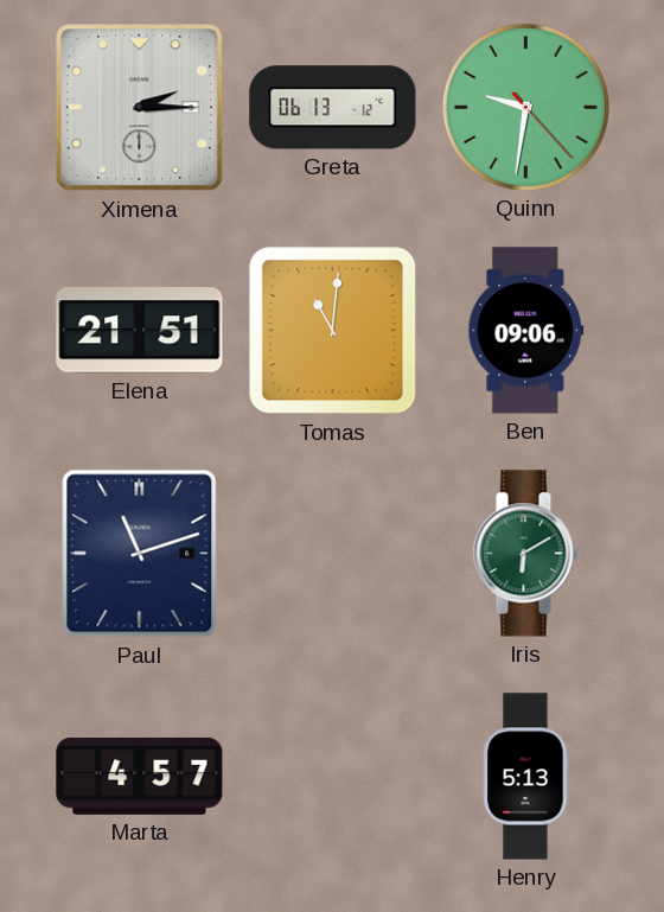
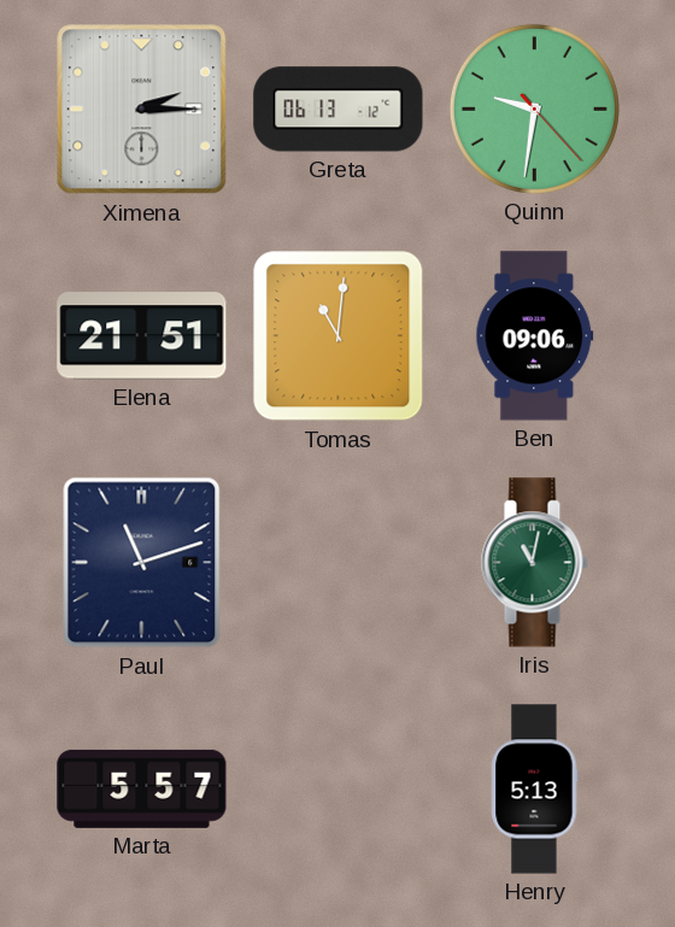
Iris: 6:10 -> 11:02
Marta: 4:57 -> 5:57
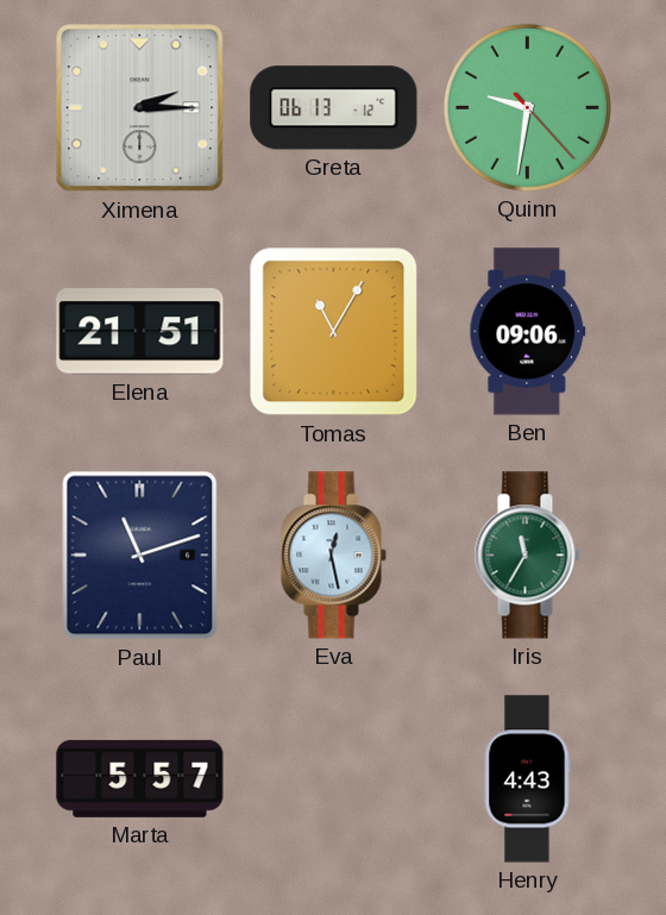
Tomas: 11:01 -> 11:05
Eva: none -> 12:28
Iris: 11:02 -> 11:35
Henry: 5:13 -> 4:43
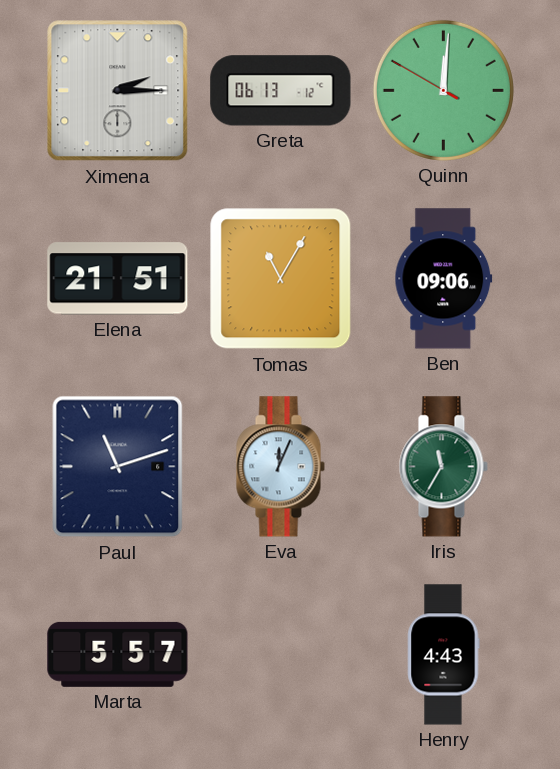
Quinn: 9:31 -> 12:00
Eva: 12:28 -> 12:04
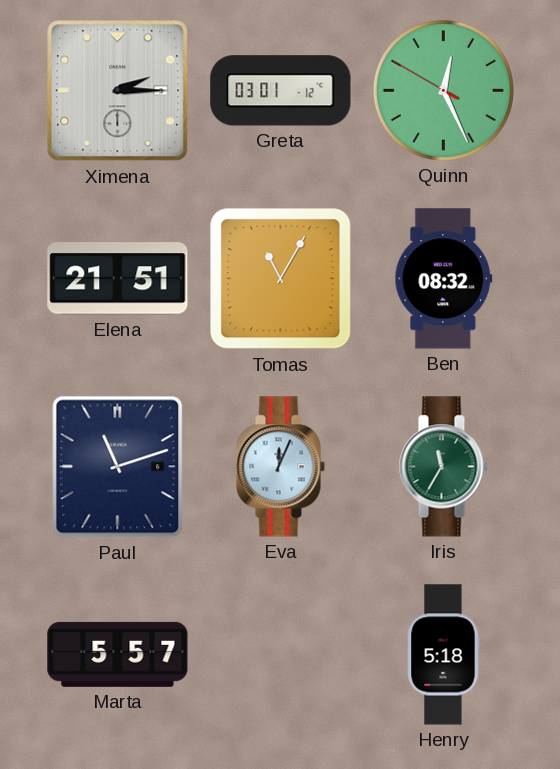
Greta: 06:13 -> 03:01
Quinn: 12:00 -> 12:25
Ben: 09:06 -> 08:32
Henry: 4:43 -> 5:18
